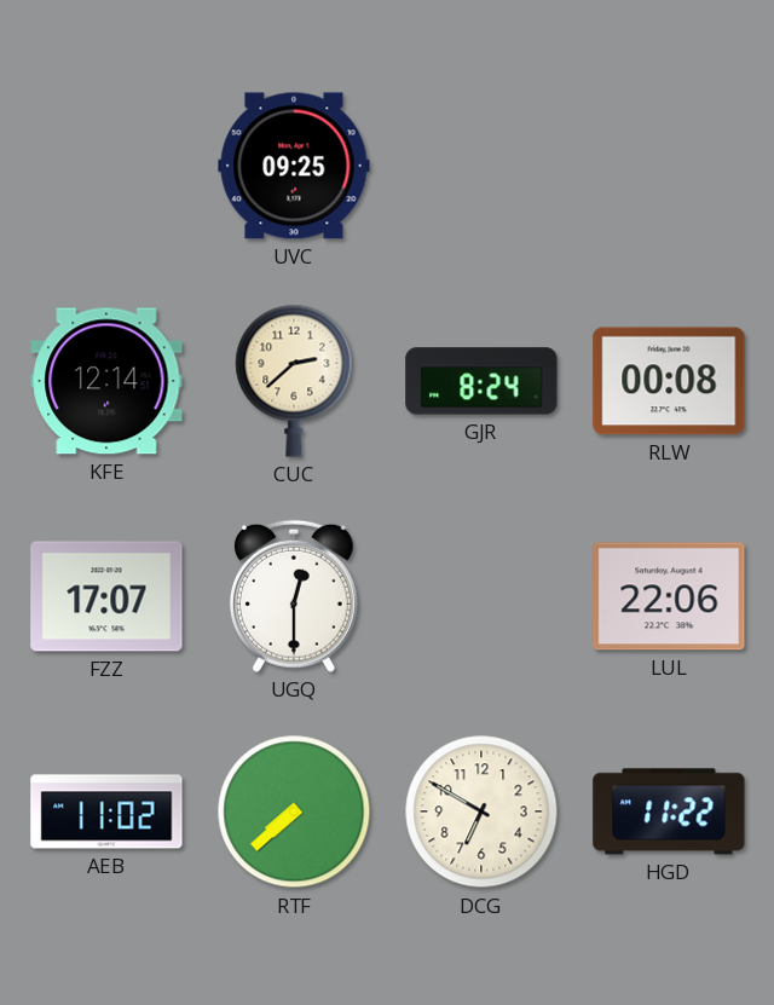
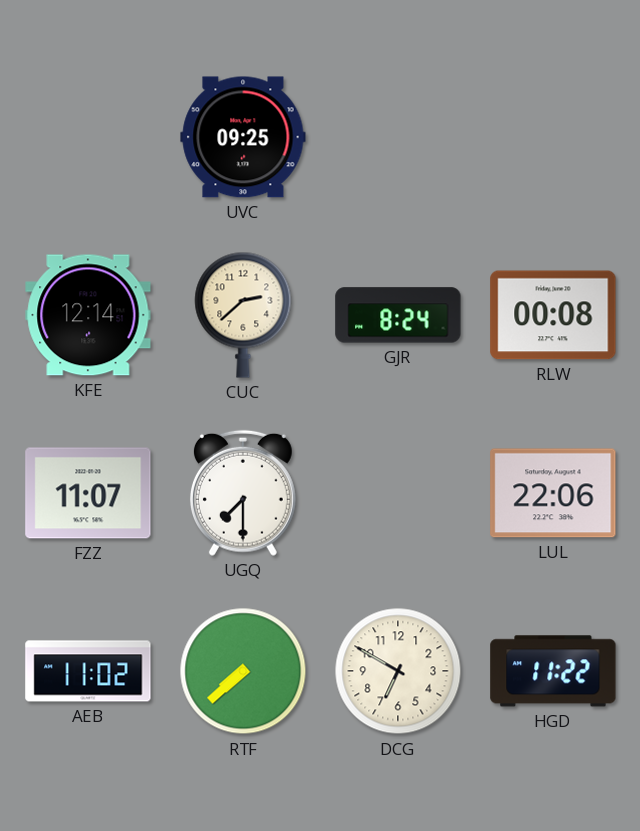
FZZ: 17:07 -> 11:07
UGQ: 12:30 -> 7:30
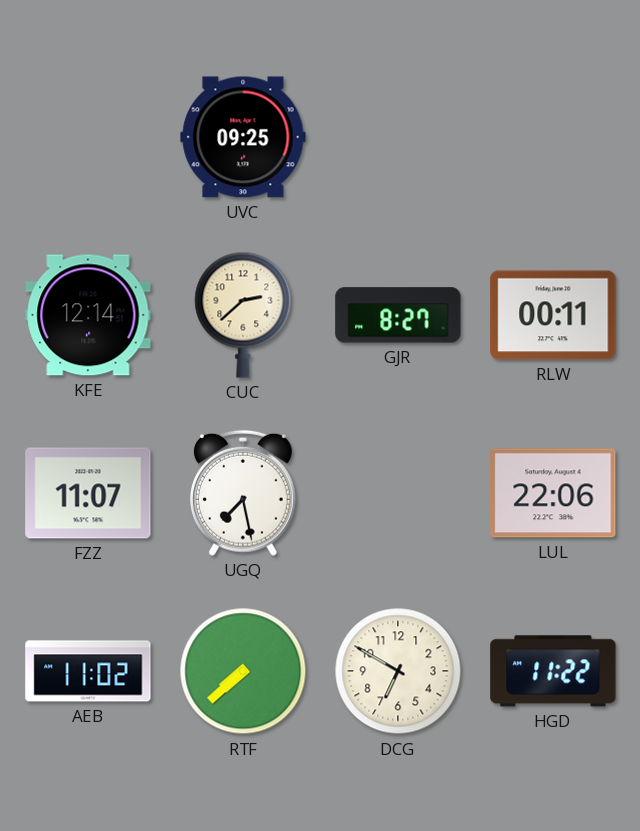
GJR: 8:24 -> 8:27
RLW: 00:08 -> 00:11
UGQ: 7:30 -> 7:28
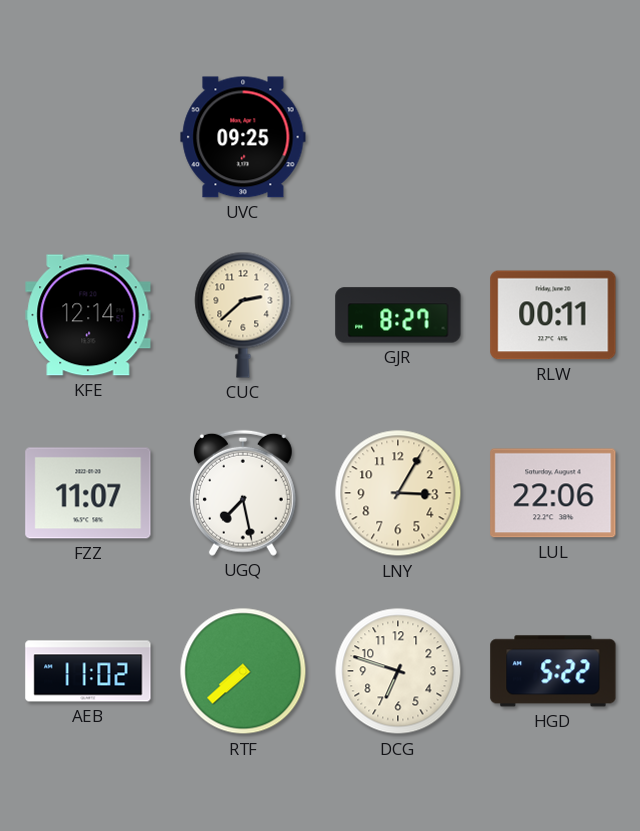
LNY: none -> 3:05
DCG: 6:50 -> 6:48
HGD: 11:22 -> 5:22
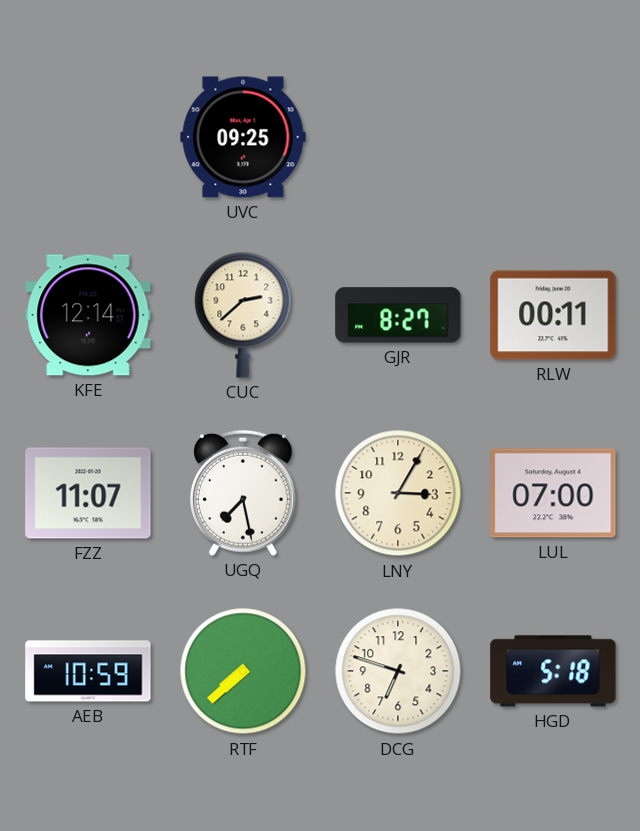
LUL: 22:06 -> 07:00
AEB: 11:02 -> 10:59
HGD: 5:22 -> 5:18
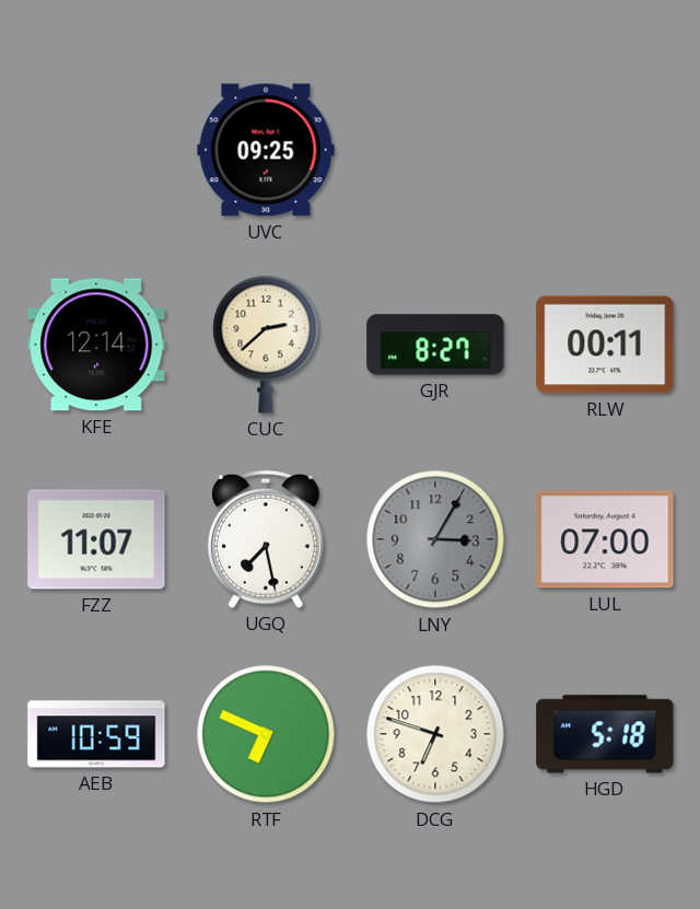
LNY dial: cream -> grey
RTF: 7:38 -> 6:49
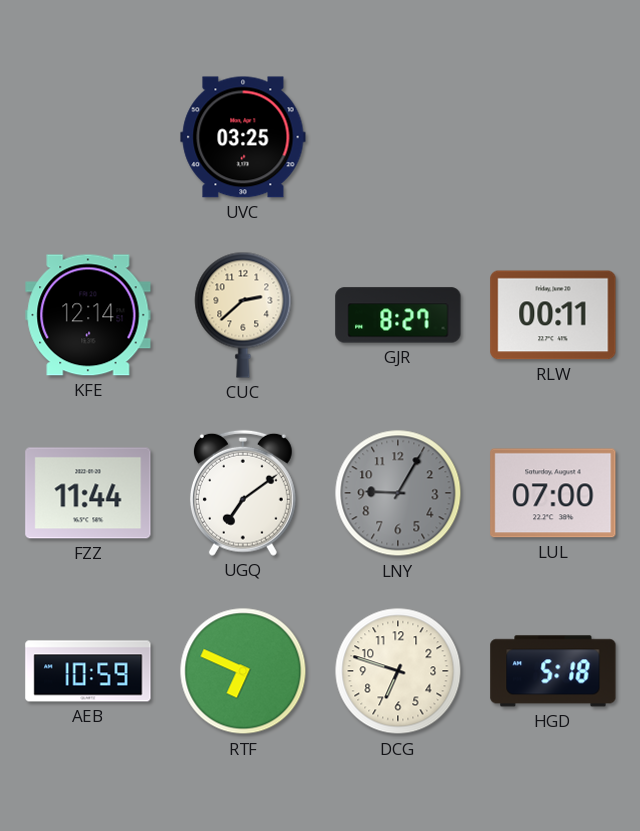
UVC: 09:25 -> 03:25
FZZ: 11:07 -> 11:44
UGQ: 7:28 -> 7:09
LNY: 3:05 -> 9:05
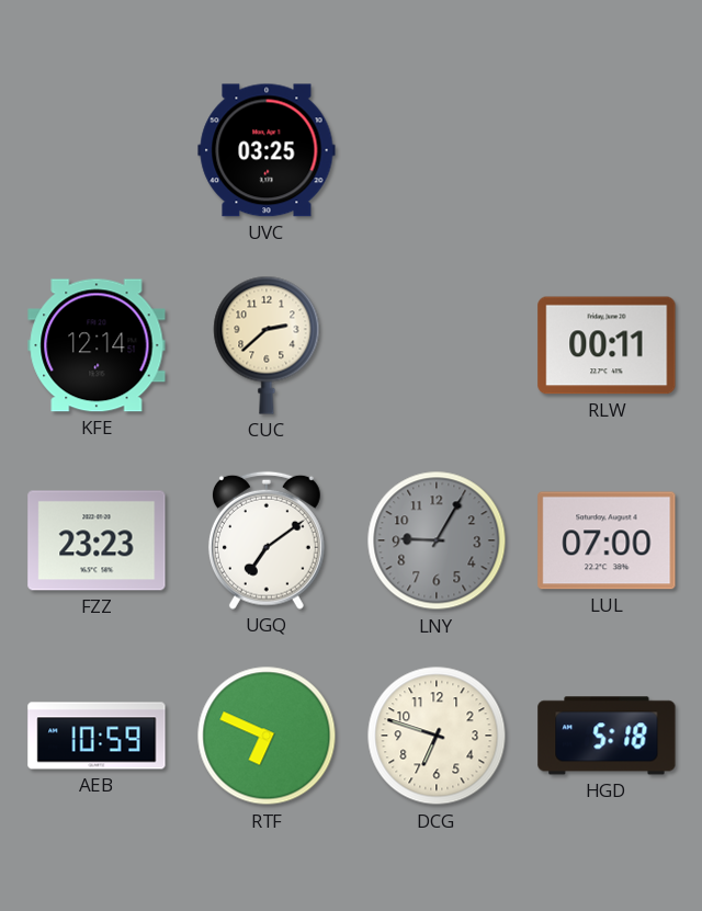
GJR: 8:27 -> none
FZZ: 11:44 -> 23:23
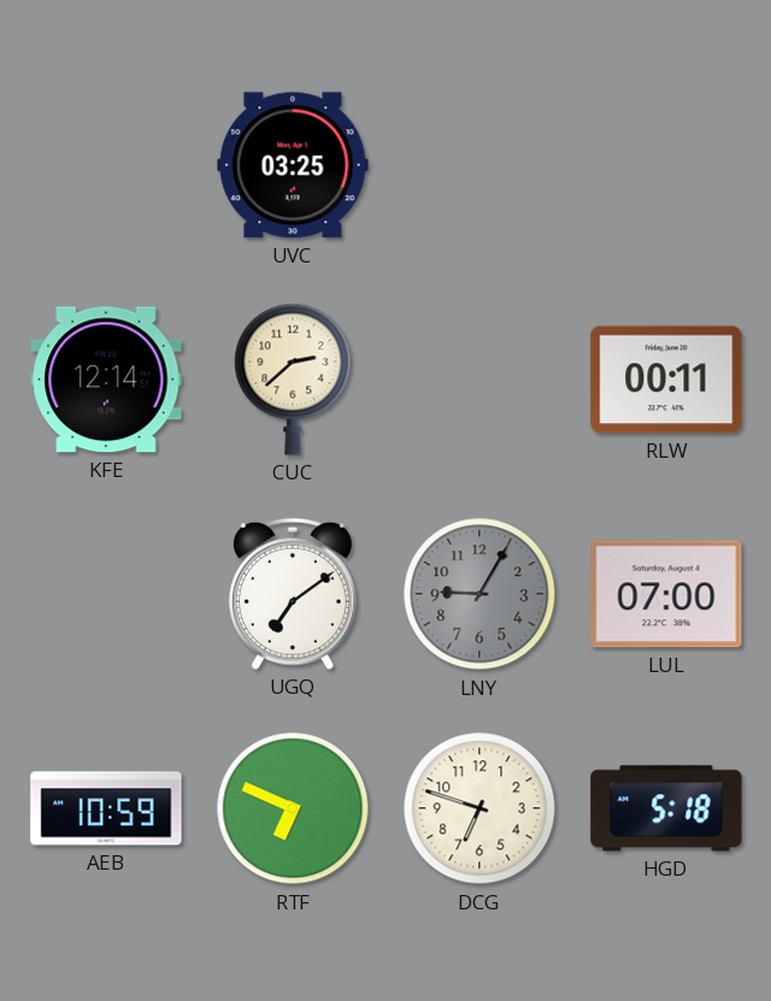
FZZ: 23:23 -> none
